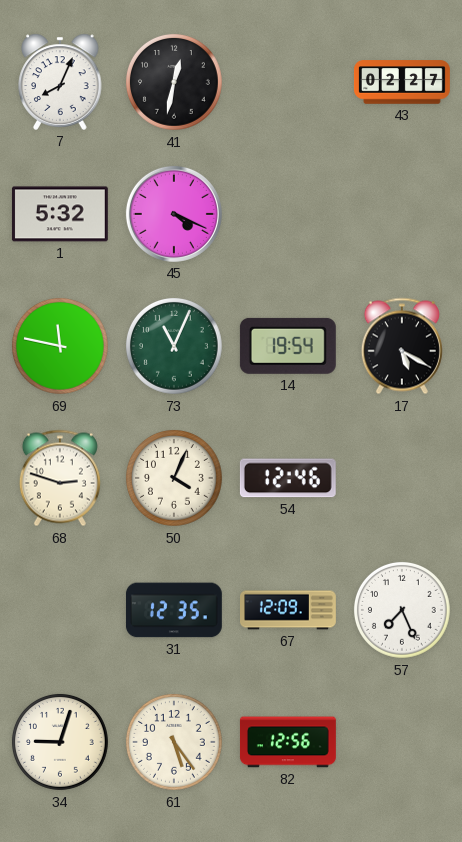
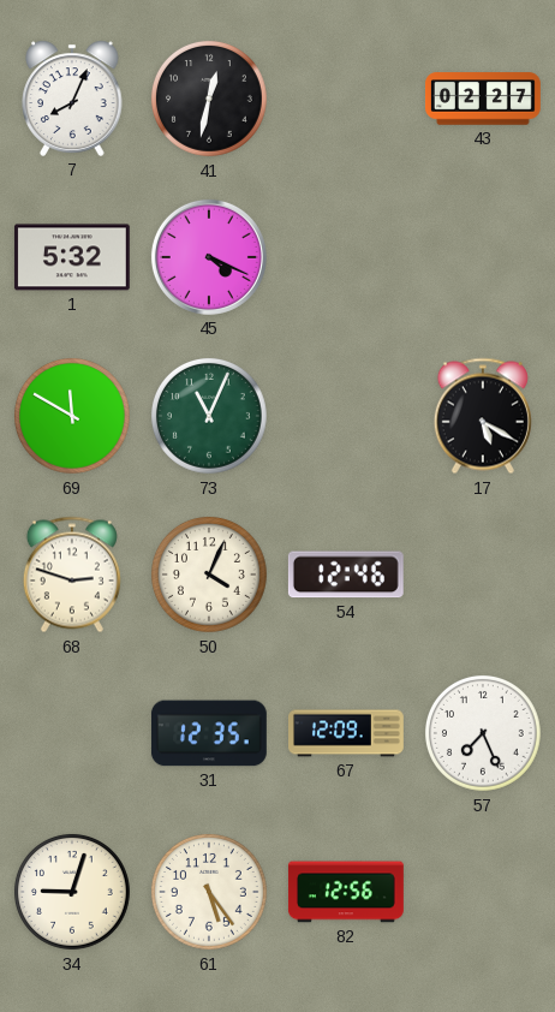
69: 11:47 -> 11:50
14: 19:54 -> none
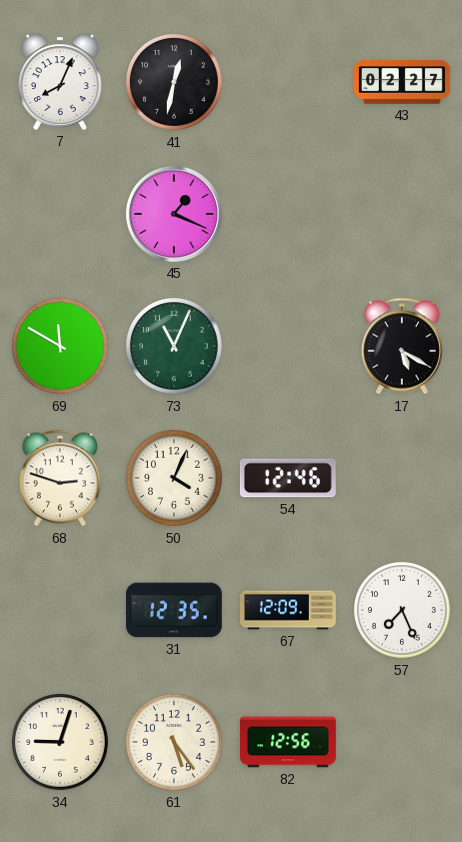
1: 5:32 -> none
45: 4:19 -> 1:19
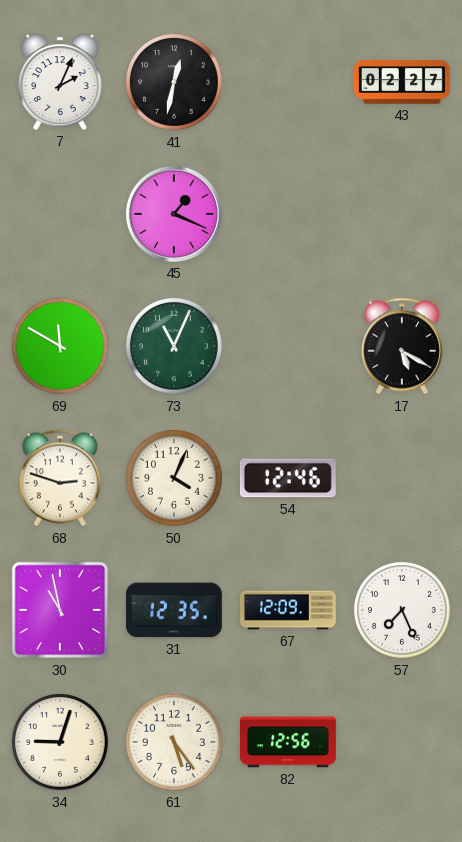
7: 8:04 -> 2:04
30: none -> 10:58
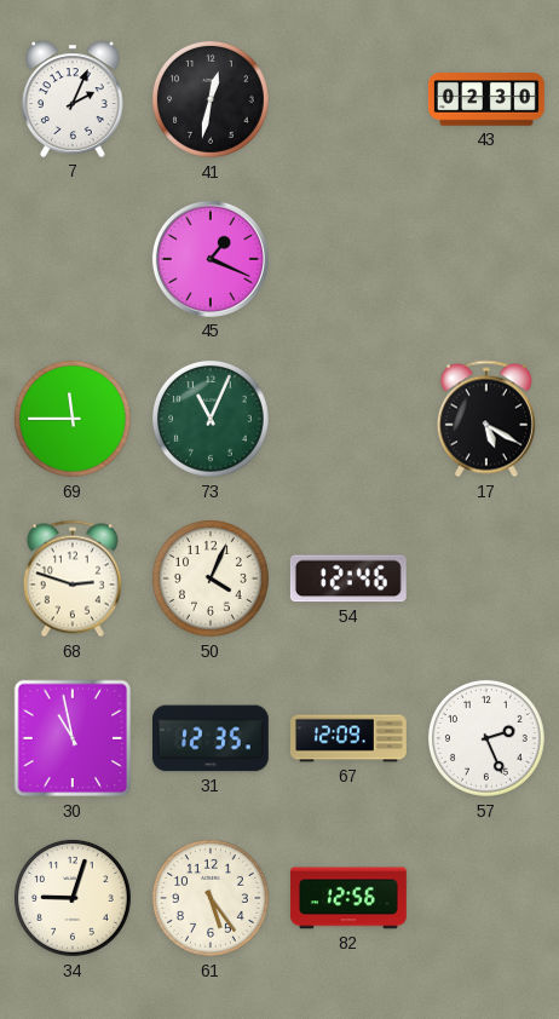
43: 02:27 -> 02:30
69: 11:50 -> 11:45
57: 7:26 -> 2:26
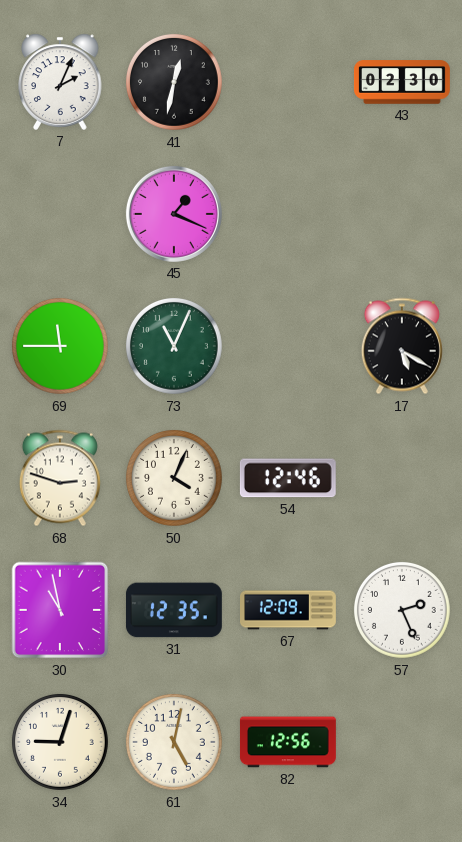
61: 5:24 -> 5:02
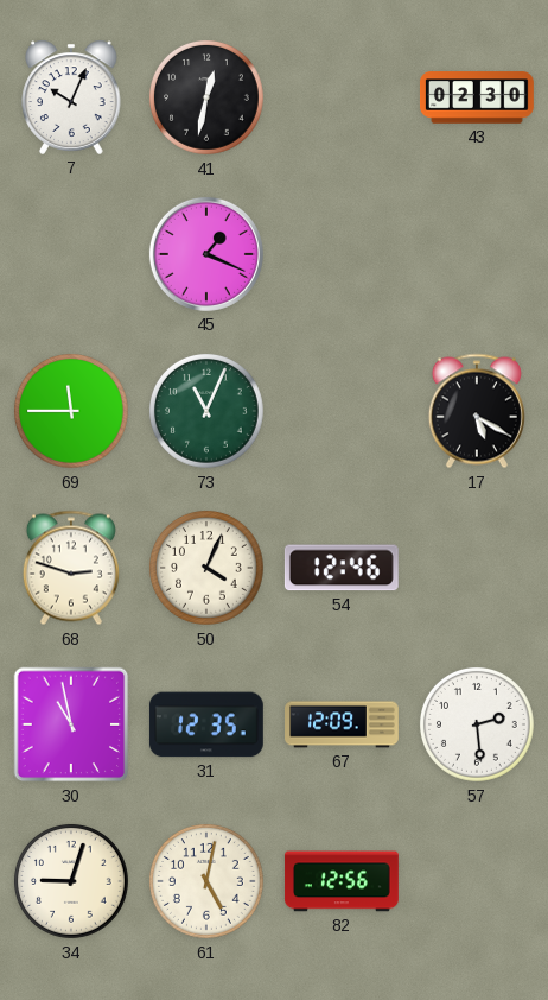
7: 2:04 -> 10:04
57: 2:26 -> 2:29
